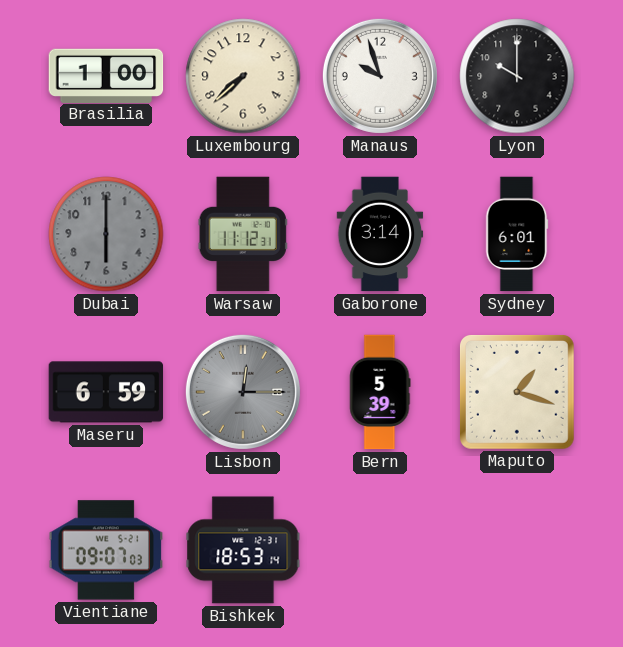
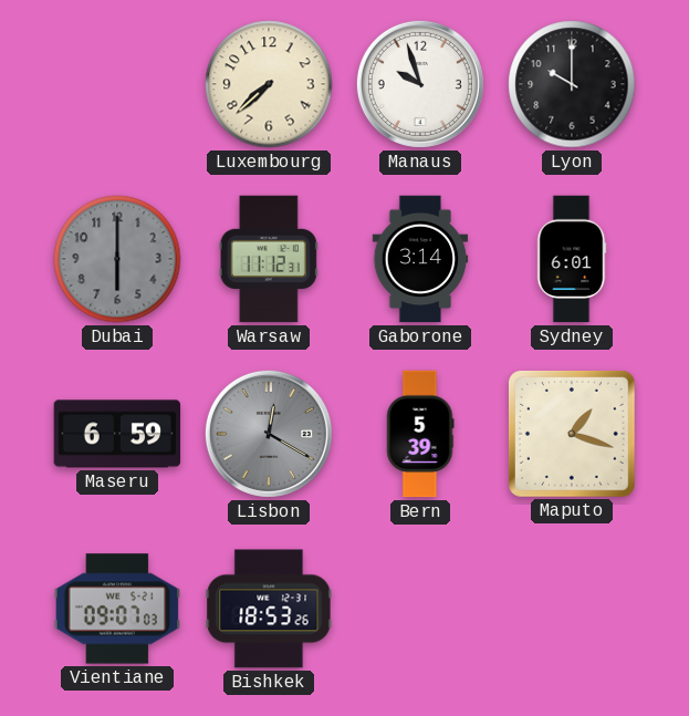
Brasilia: 1:00 -> none
Lisbon: 12:15 -> 12:20
Bishkek: 18:53:14 -> 18:53:26
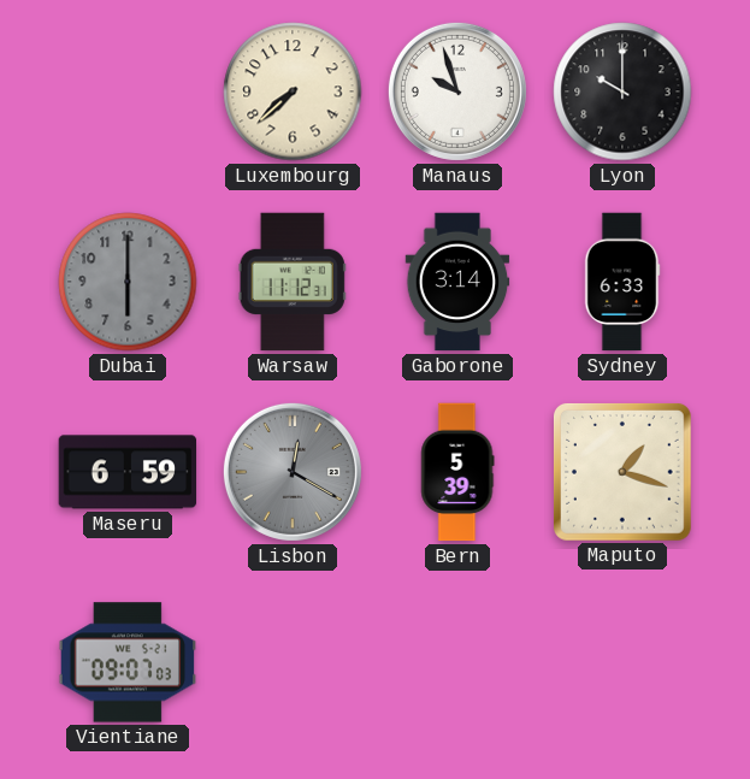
Sydney: 6:01 -> 6:33
Bishkek: 18:53 -> none
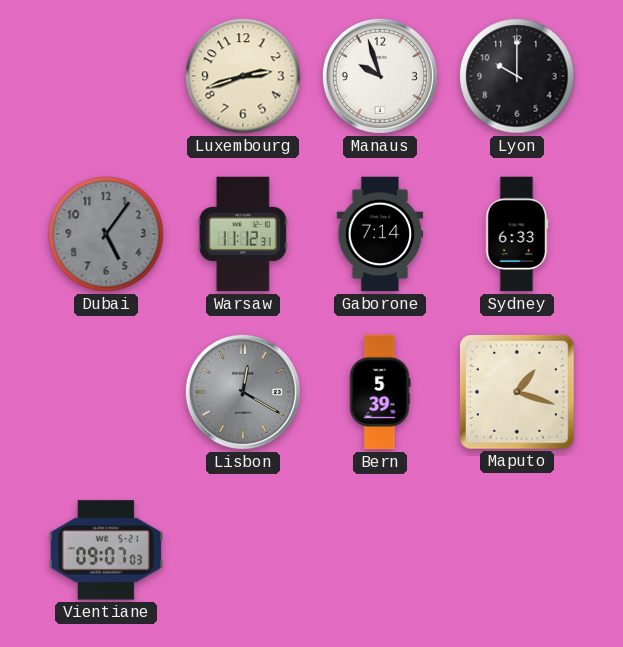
Luxembourg: 7:38 -> 2:42
Dubai: 6:00 -> 5:06
Gaborone: 3:14 -> 7:14
Maseru: 6:59 -> none
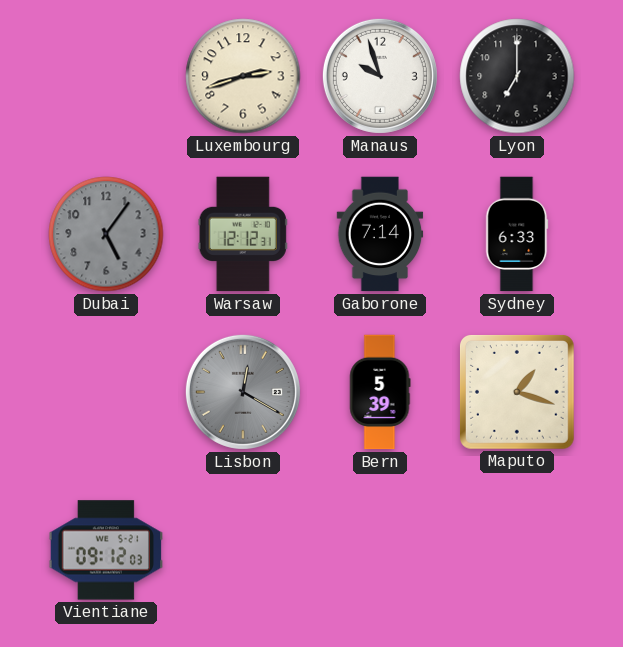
Lyon: 10:00 -> 7:00
Warsaw: 11:12 -> 12:12
Vientiane: 09:07 -> 09:12
